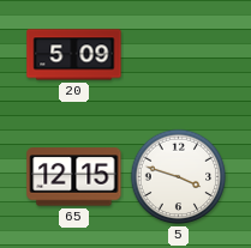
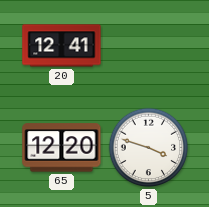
20: 5:09 -> 12:41
65: 12:15 -> 12:20
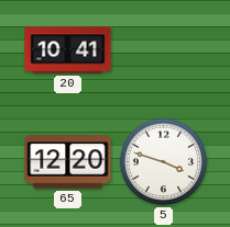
20: 12:41 -> 10:41
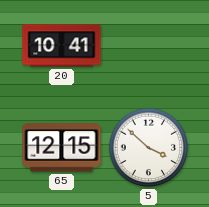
65: 12:20 -> 12:15
5: 3:48 -> 3:52
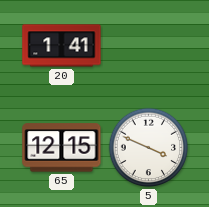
20: 10:41 -> 1:41
5: 3:52 -> 3:49
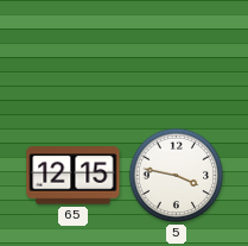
20: 1:41 -> none
5: 3:49 -> 3:47
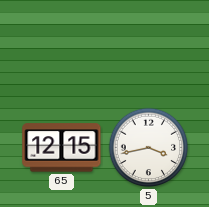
5: 3:47 -> 3:43
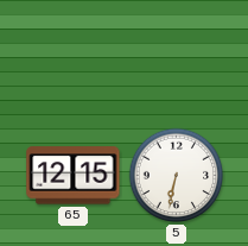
5: 3:43 -> 6:32
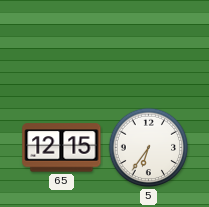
5: 6:32 -> 6:36
